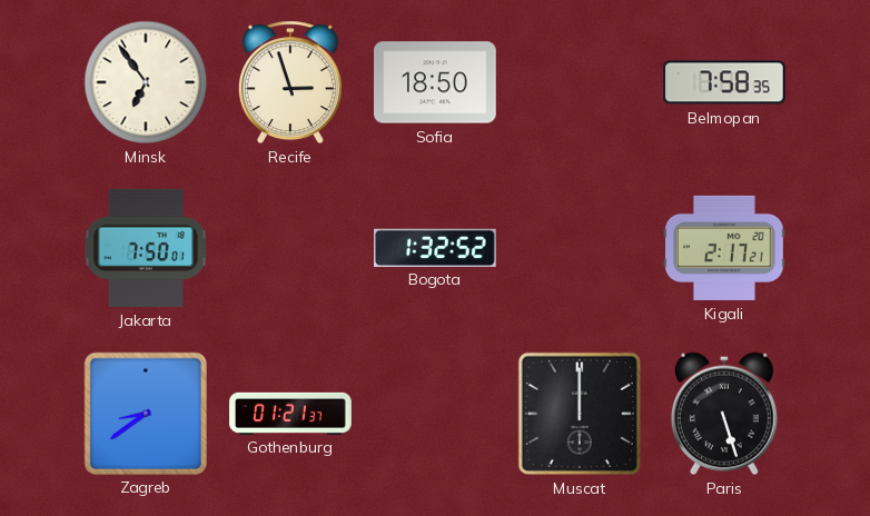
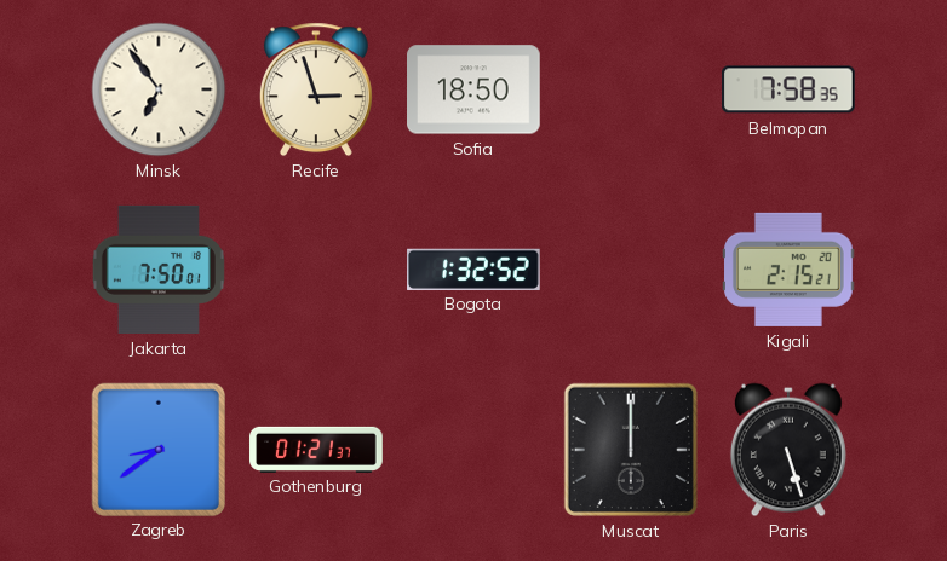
Kigali: 2:17 -> 2:15
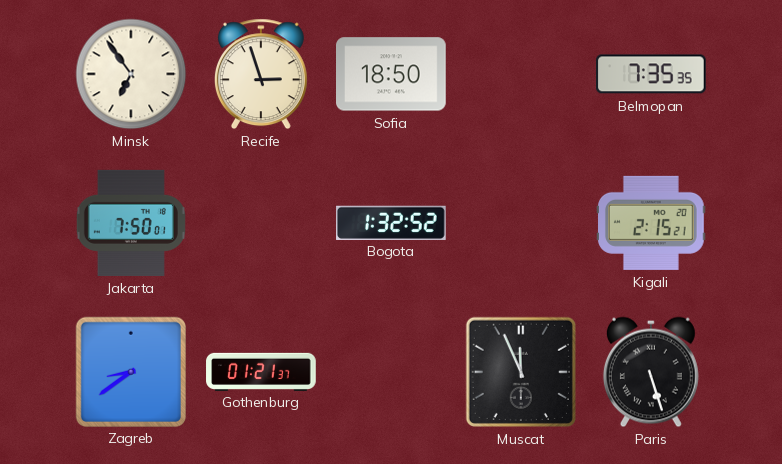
Belmopan: 7:58 -> 7:35
Muscat: 12:00 -> 11:56
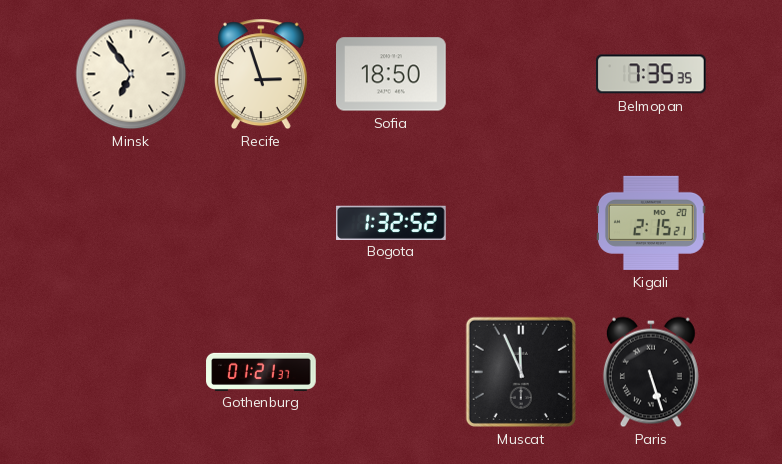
Jakarta: 7:50 -> none
Zagreb: 8:39 -> none
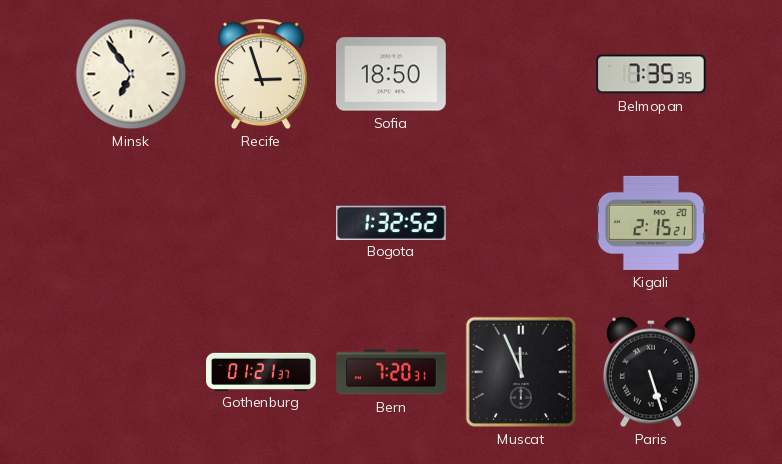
Bern: none -> 7:20
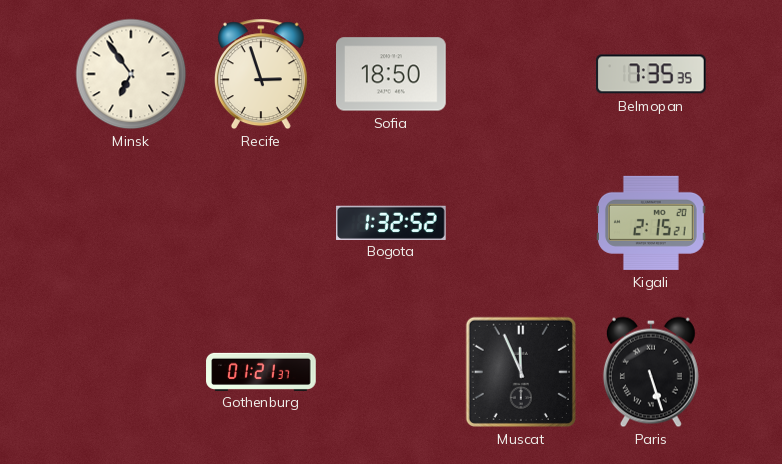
Bern: 7:20 -> none
